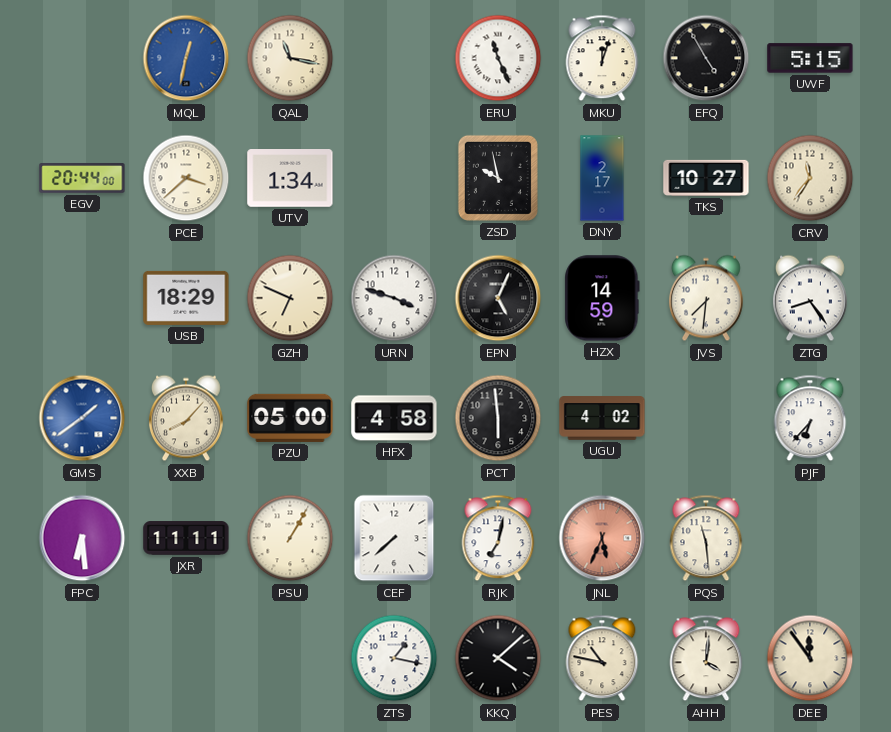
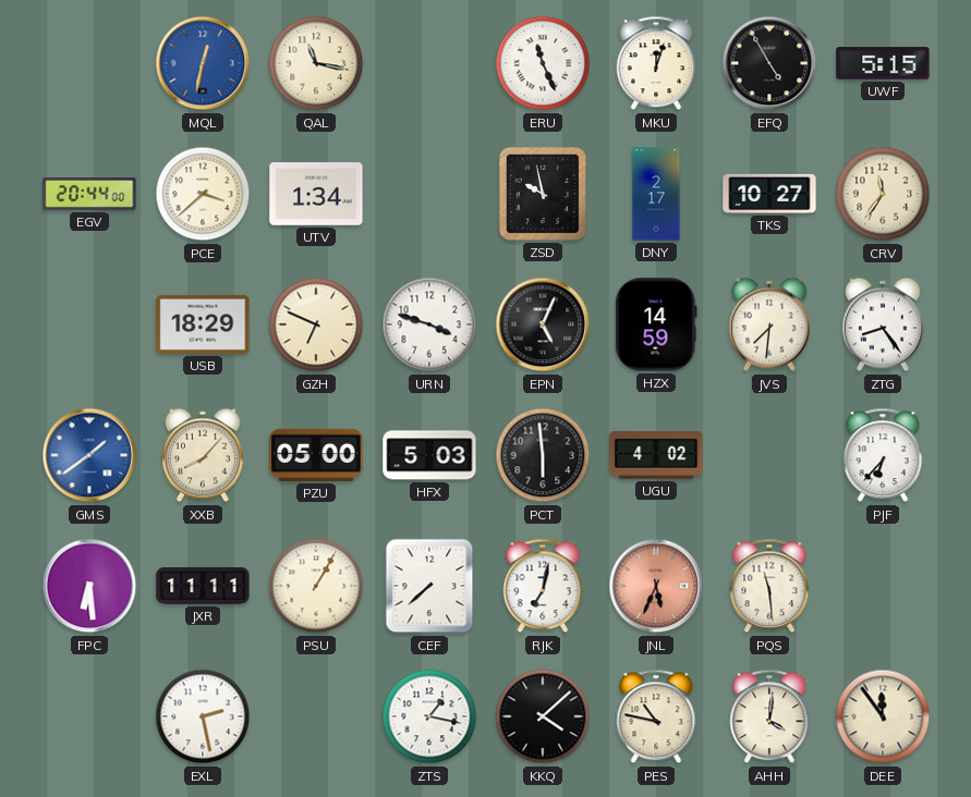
HFX: 4:58 -> 5:03
EXL: none -> 2:28
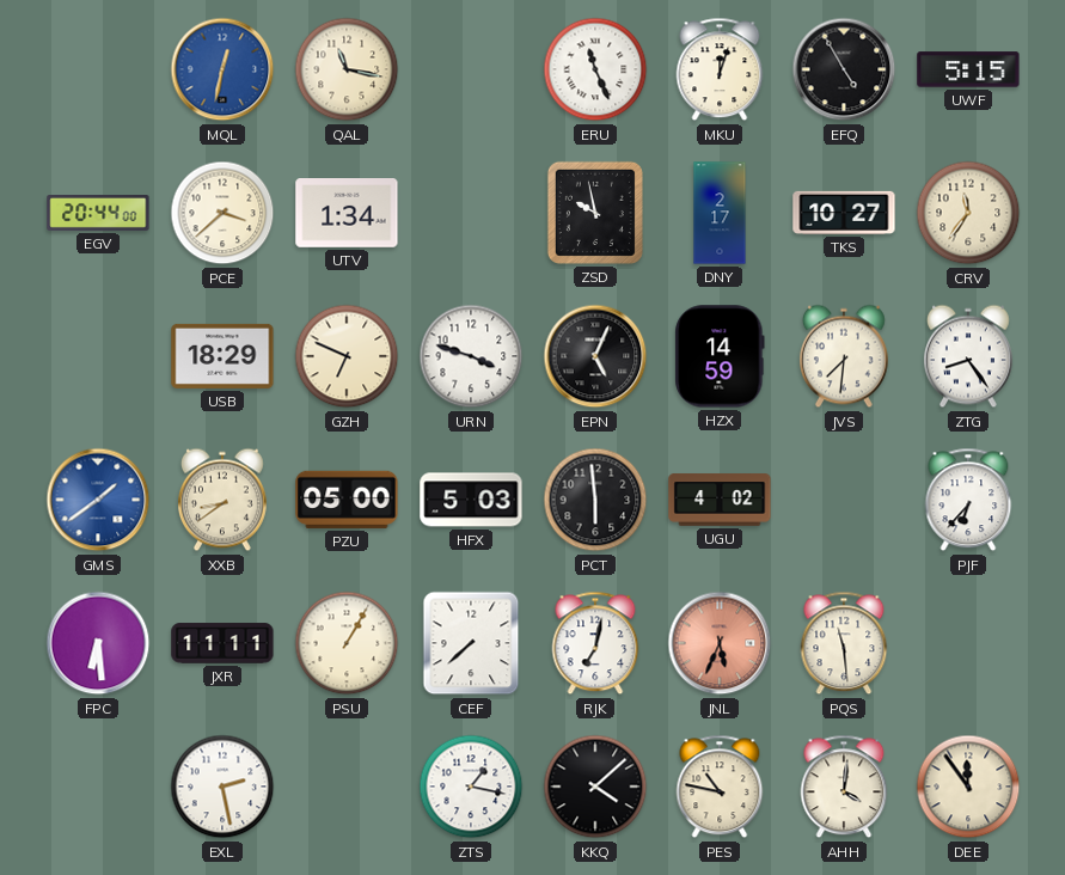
XXB: 8:07 -> 8:39
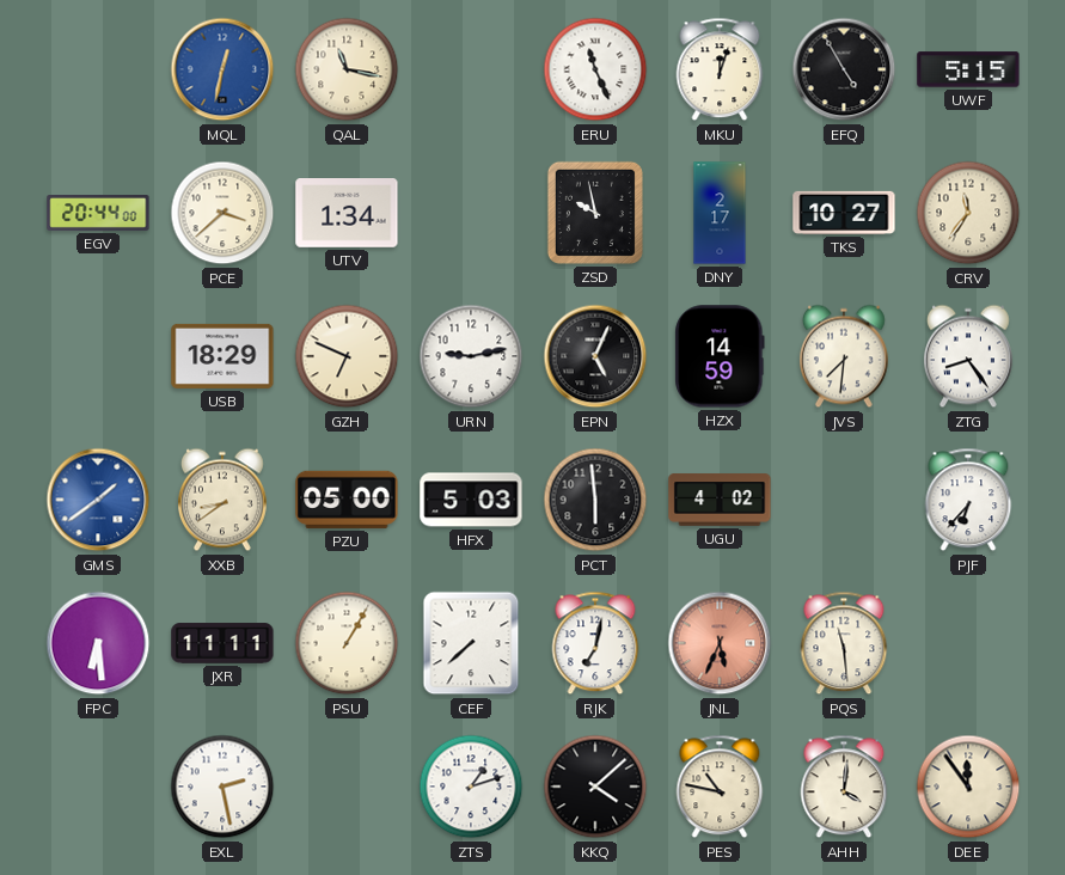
URN: 3:48 -> 9:13
ZTS: 1:17 -> 1:12
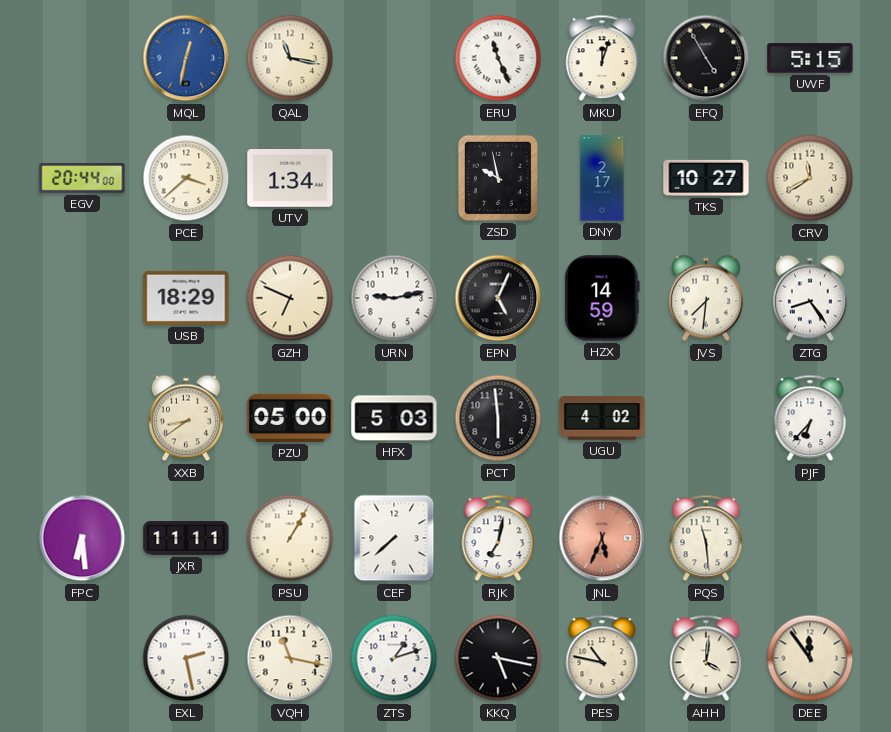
CRV: 11:36 -> 11:40
GMS: 1:39 -> none
VQH: none -> 11:17
KKQ: 4:08 -> 5:17
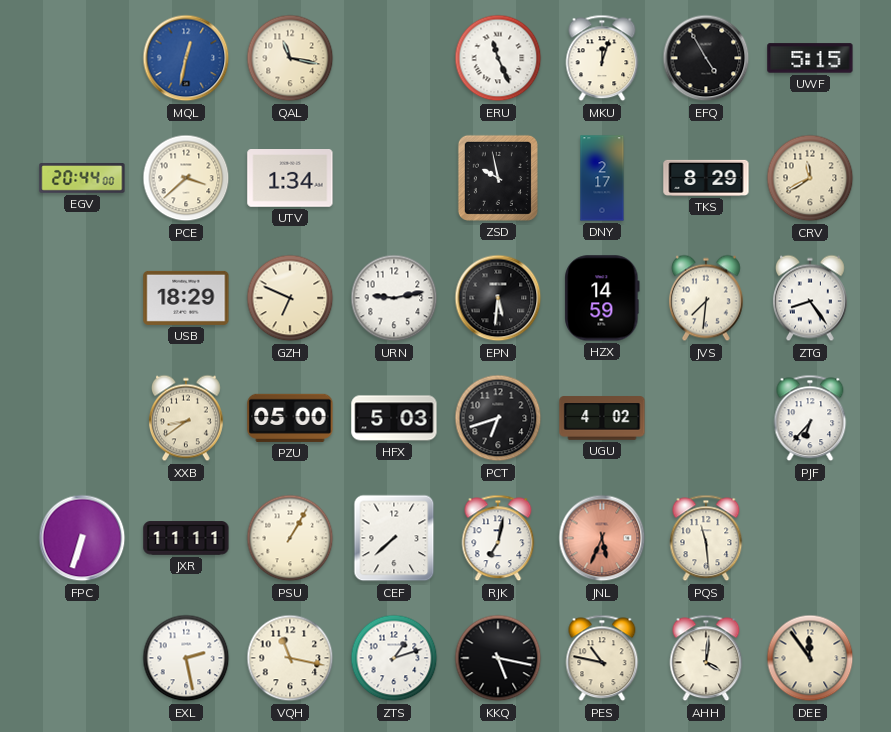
TKS: 10:27 -> 8:29
EPN: 5:04 -> 5:31
PCT: 5:59 -> 6:42
FPC: 6:29 -> 6:33
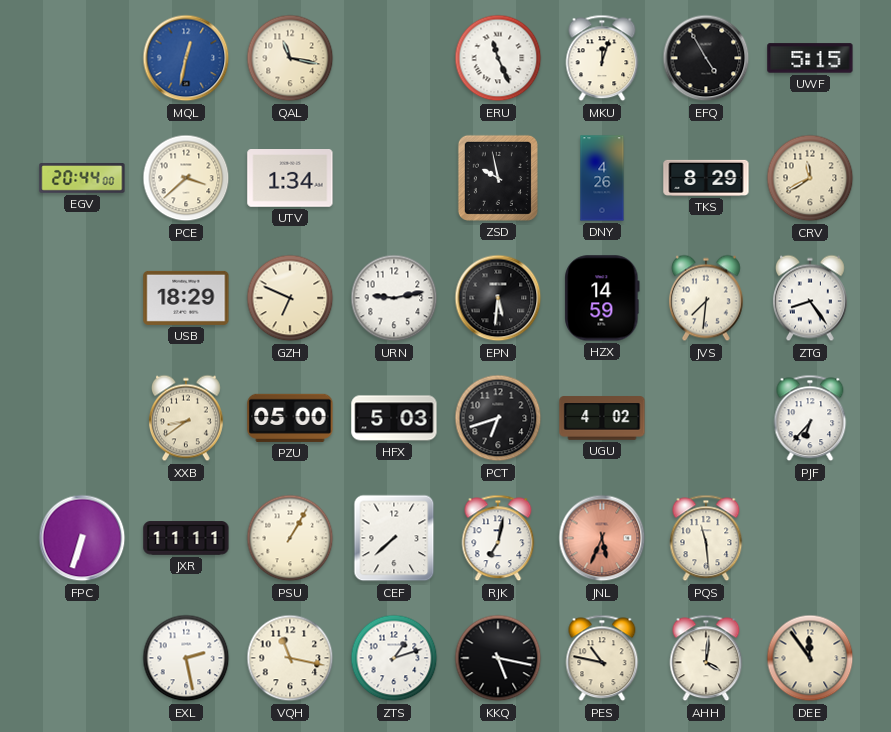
DNY: 2:17 -> 4:26
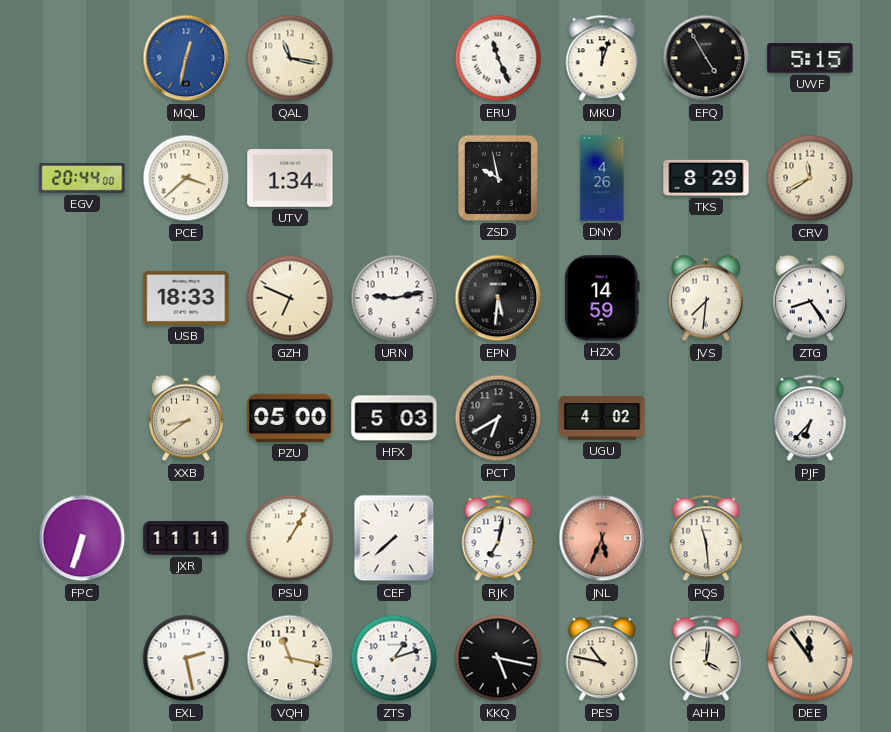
USB: 18:29 -> 18:33
PCT: 6:42 -> 6:40
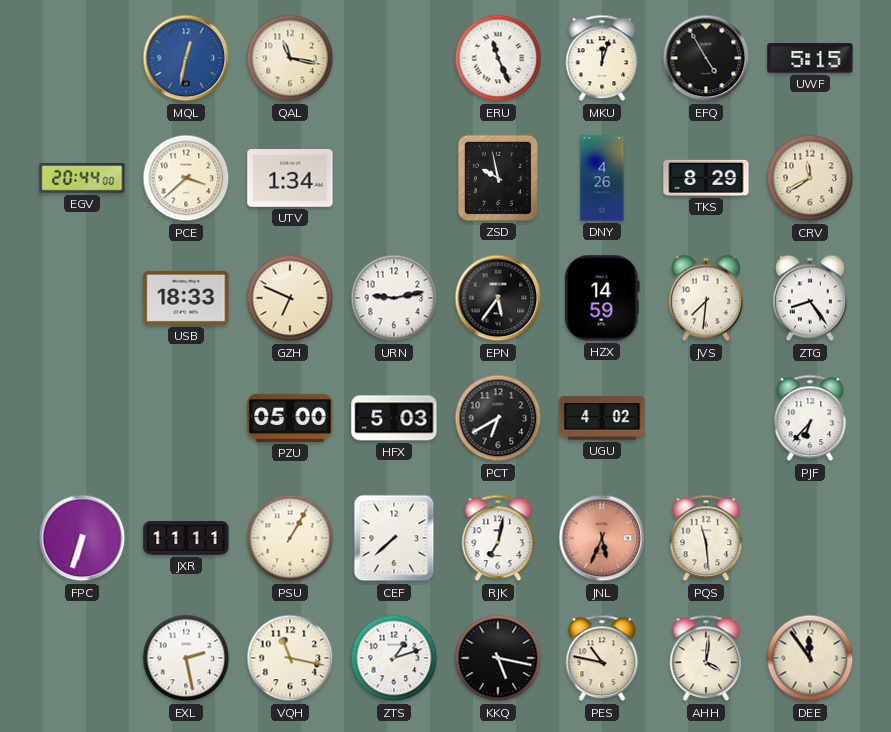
EPN: 5:31 -> 5:36
XXB: 8:39 -> none
